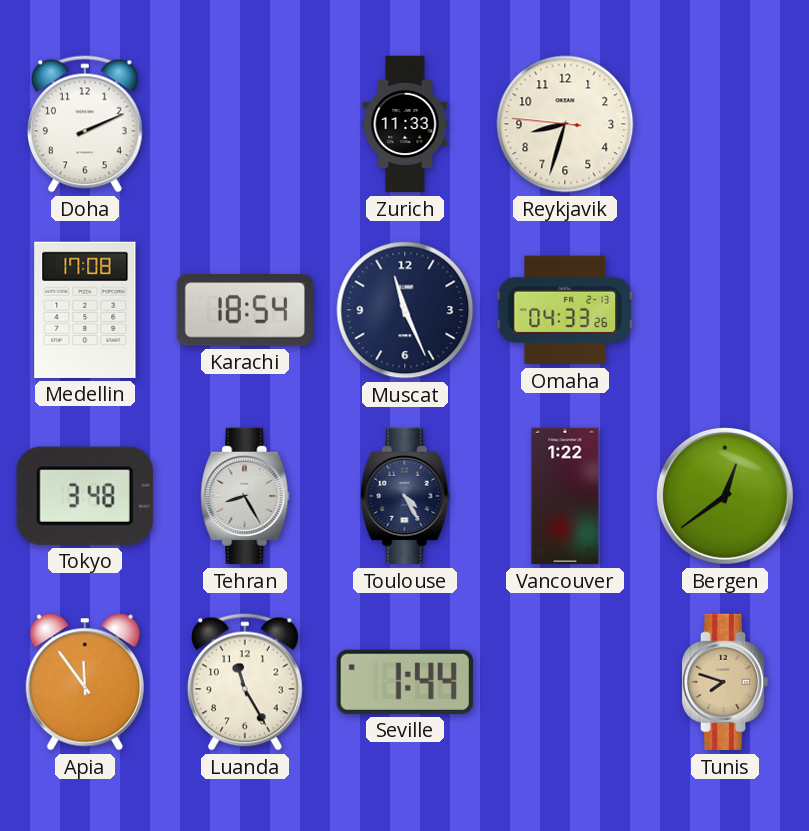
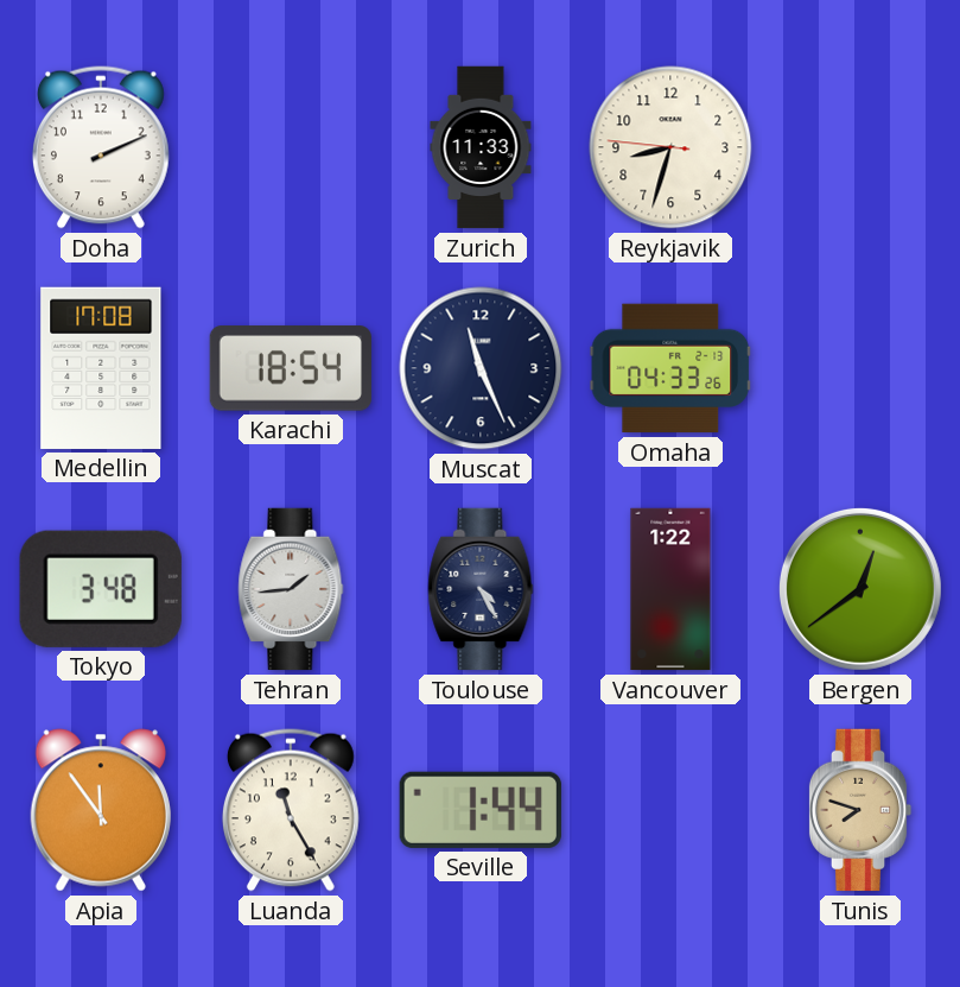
Tehran: 8:25 -> 1:44
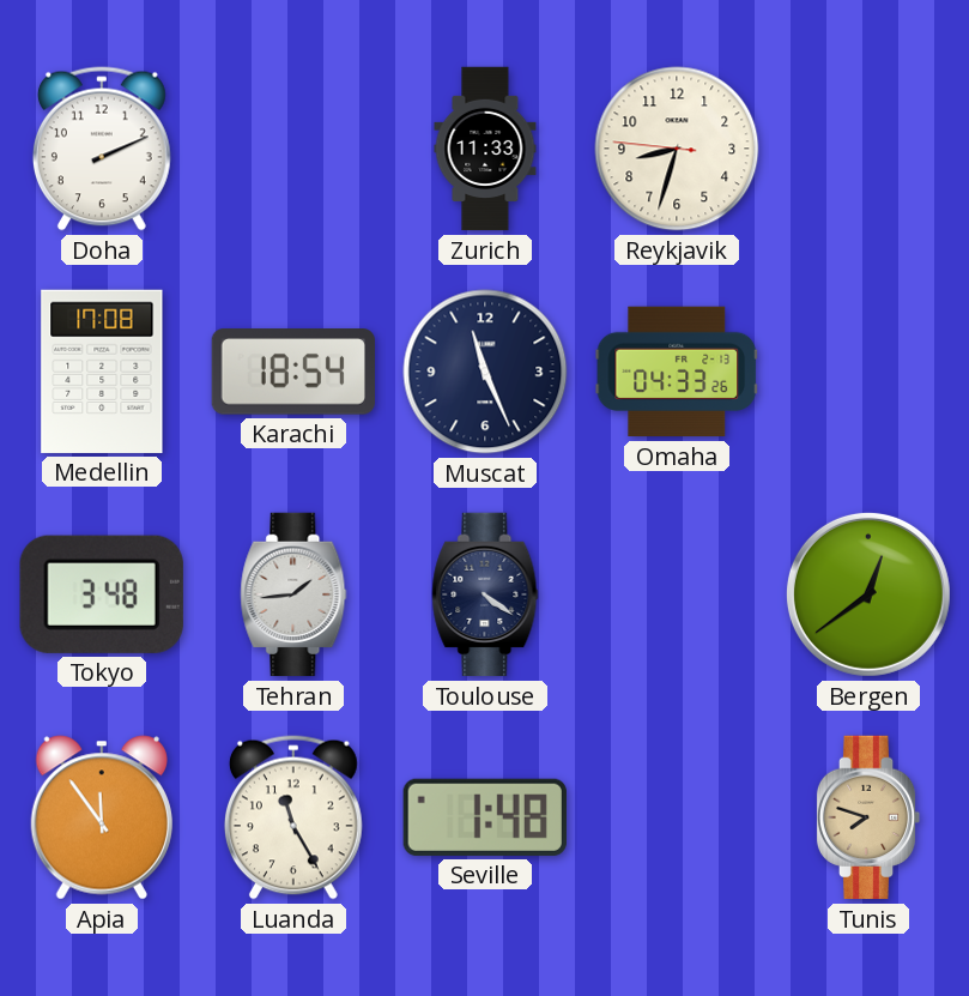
Toulouse: 4:25 -> 4:21
Vancouver: 1:22 -> none
Seville: 1:44 -> 1:48
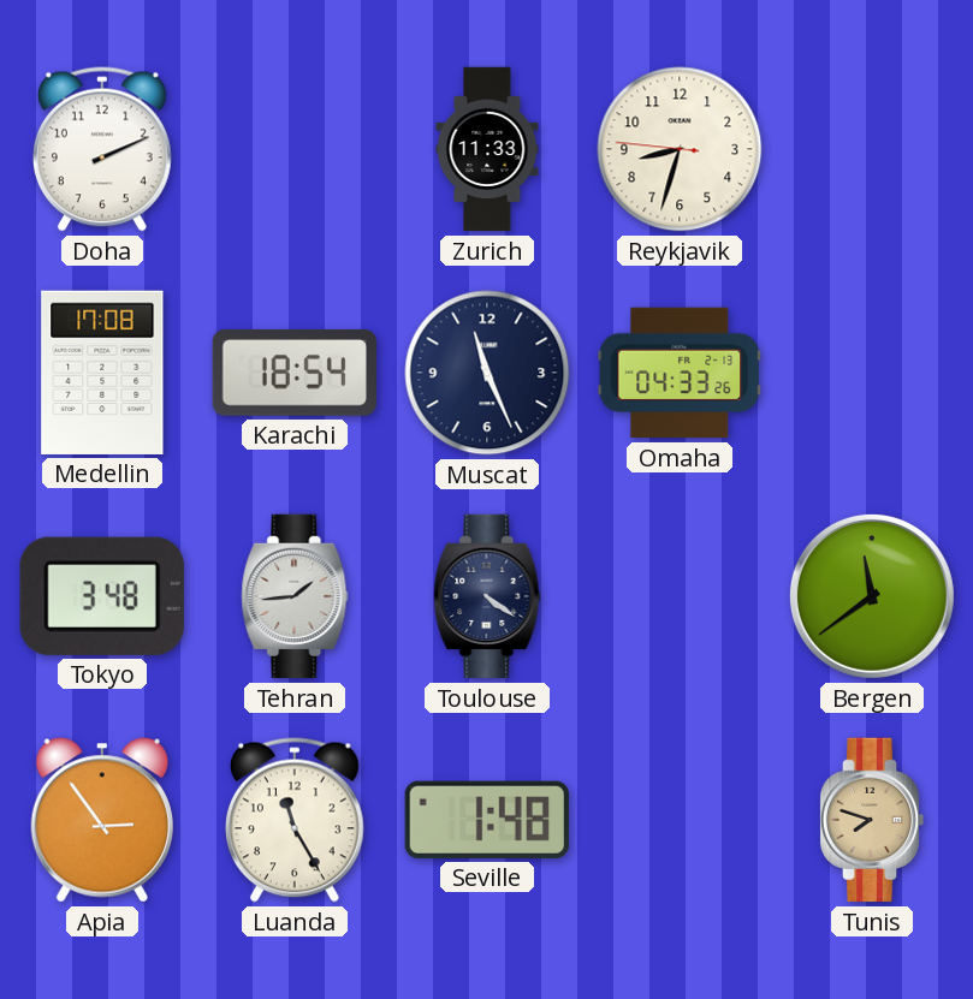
Bergen: 12:39 -> 11:39
Apia: 11:54 -> 2:54
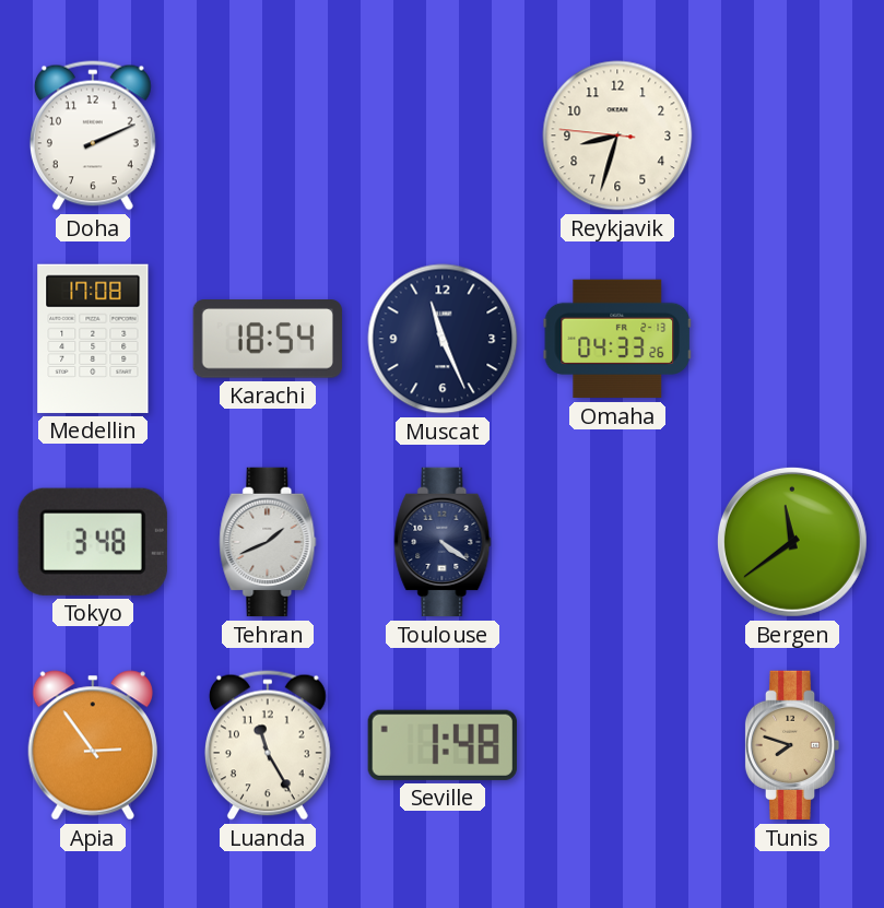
Zurich: 11:33 -> none
Tehran: 1:44 -> 1:41
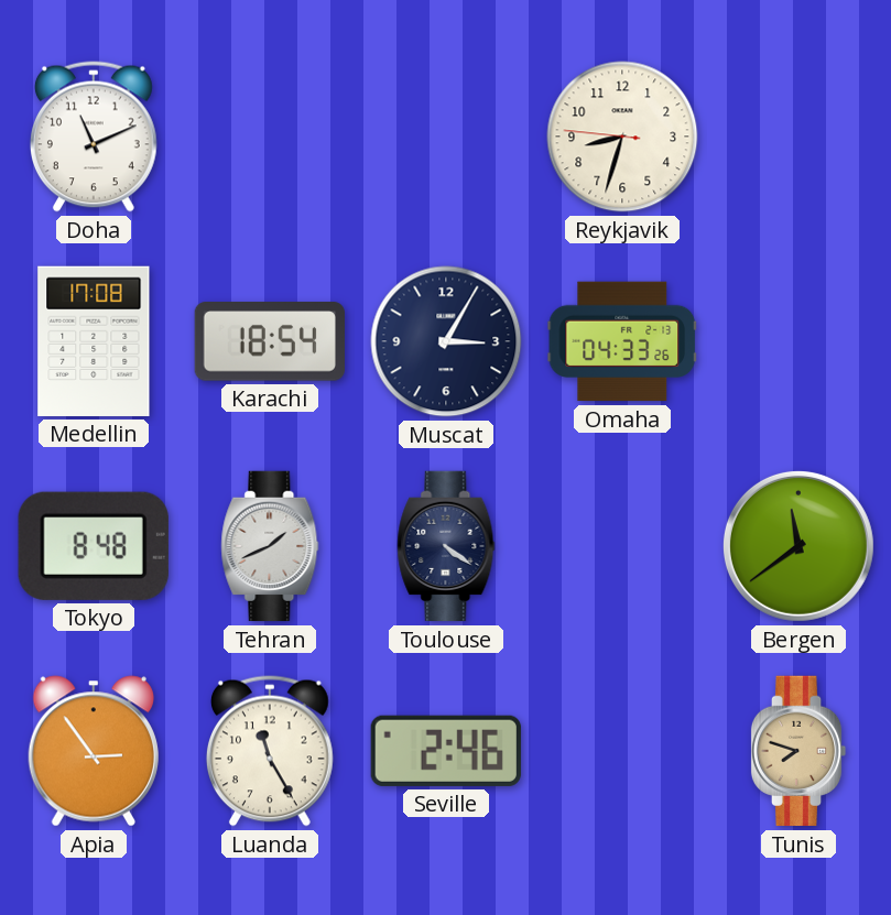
Doha: 2:11 -> 11:11
Muscat: 11:26 -> 3:05
Tokyo: 3:48 -> 8:48
Seville: 1:48 -> 2:46
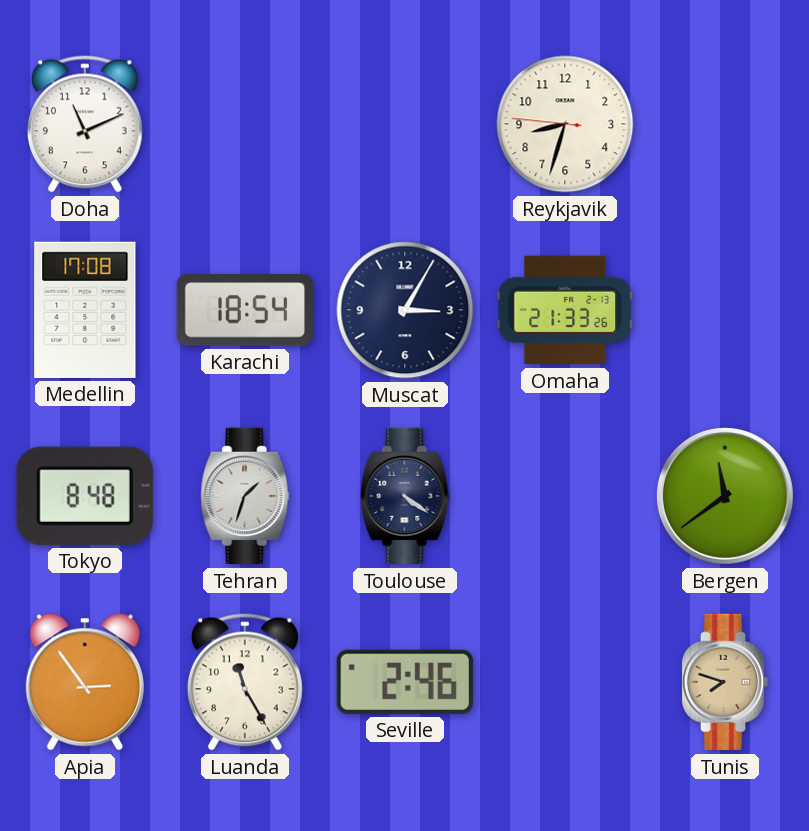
Omaha: 04:33 -> 21:33
Tehran: 1:41 -> 1:33
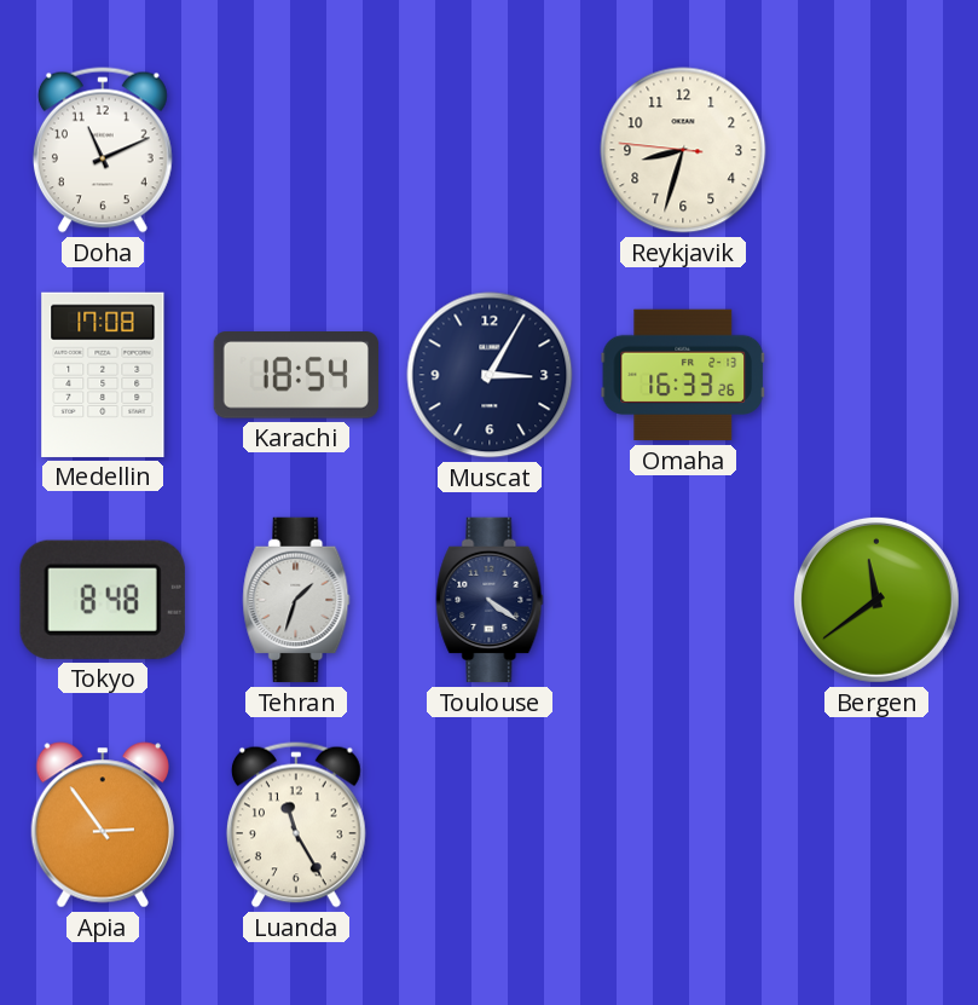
Omaha: 21:33 -> 16:33
Seville: 2:46 -> none
Tunis: 7:48 -> none
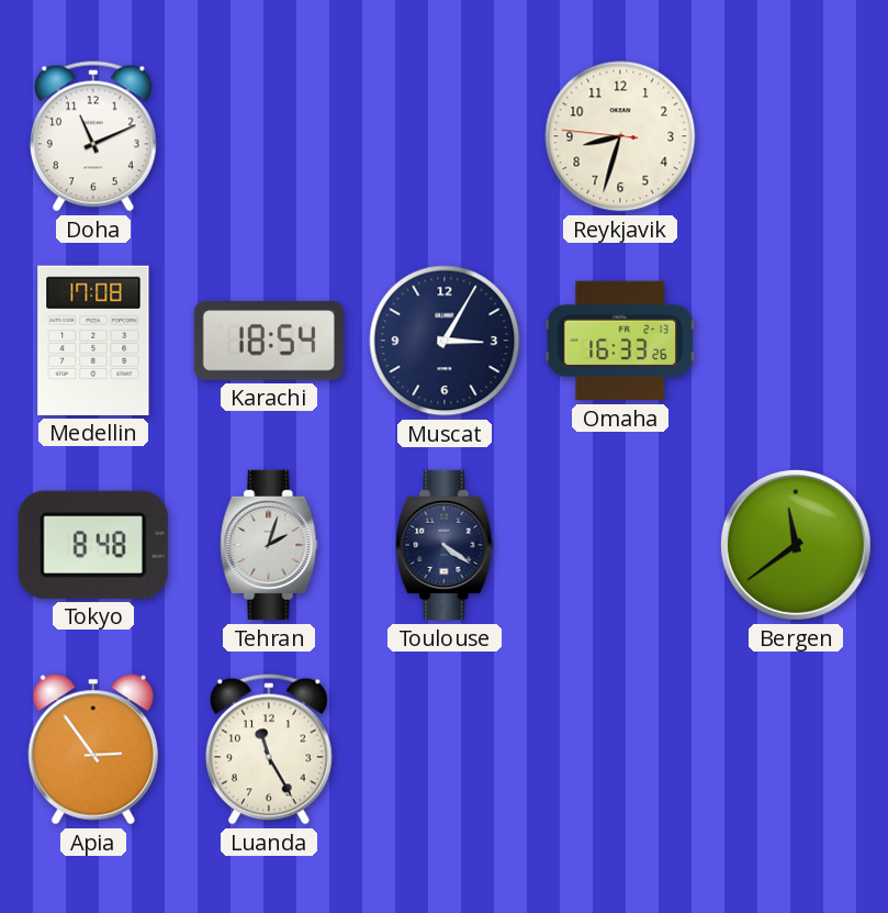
Tehran: 1:33 -> 2:03
